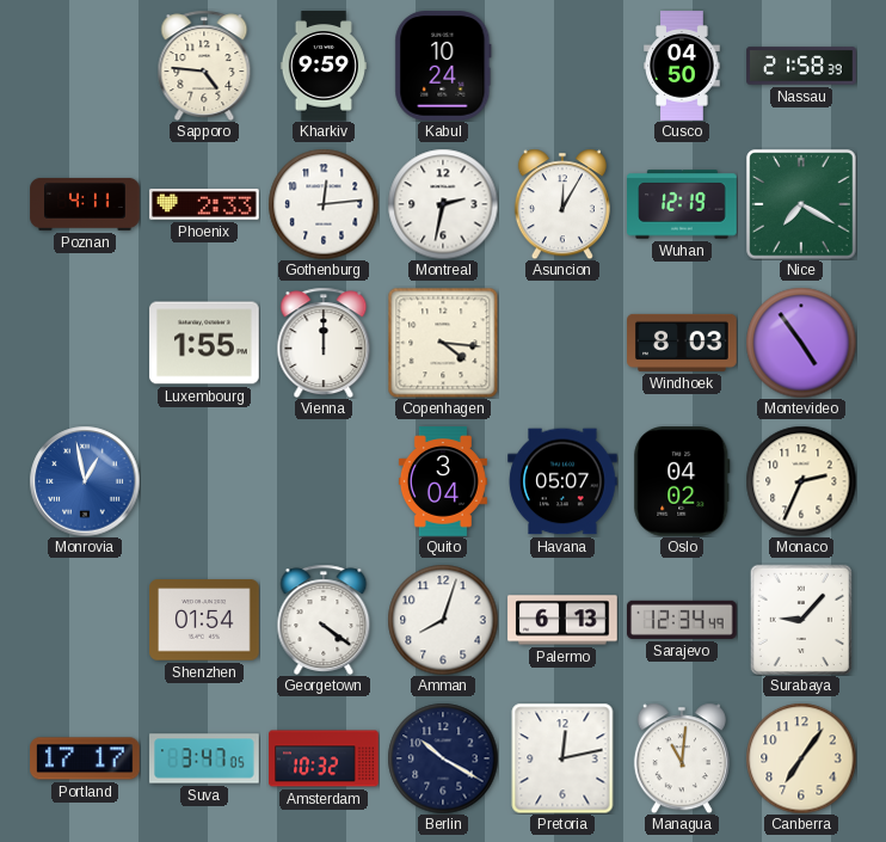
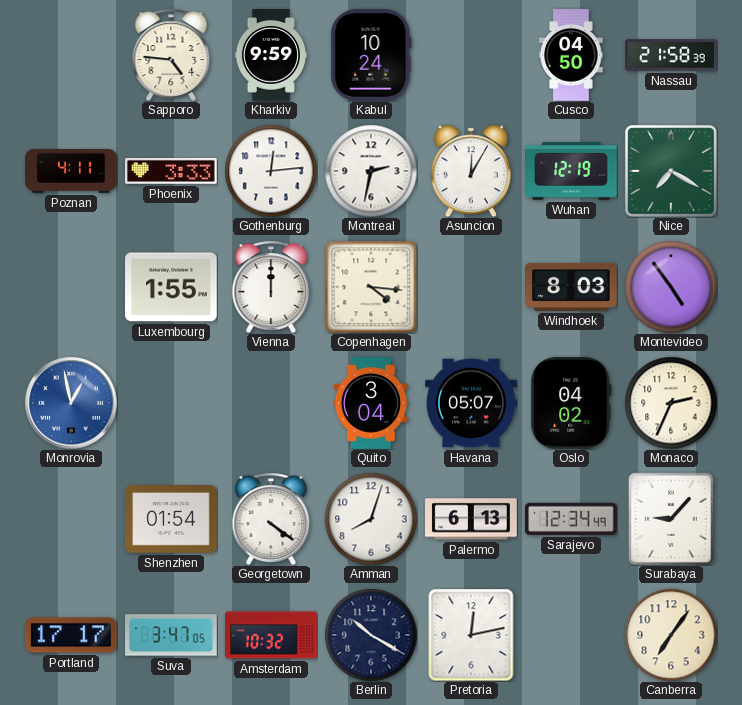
Phoenix: 2:33 -> 3:33
Managua: 11:01 -> none
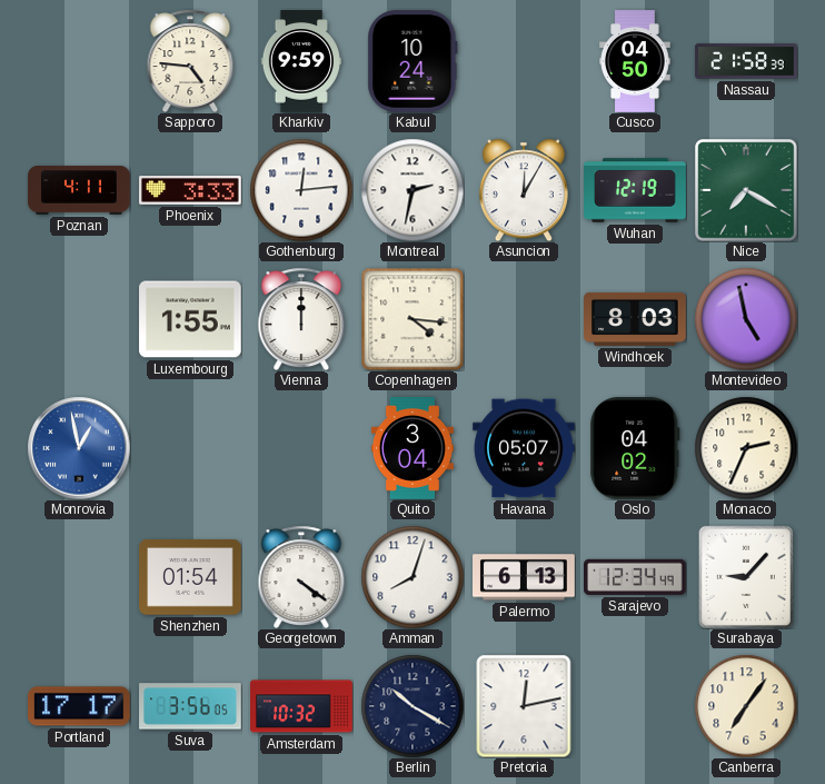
Montevideo: 4:54 -> 4:58
Suva: 3:47 -> 3:56
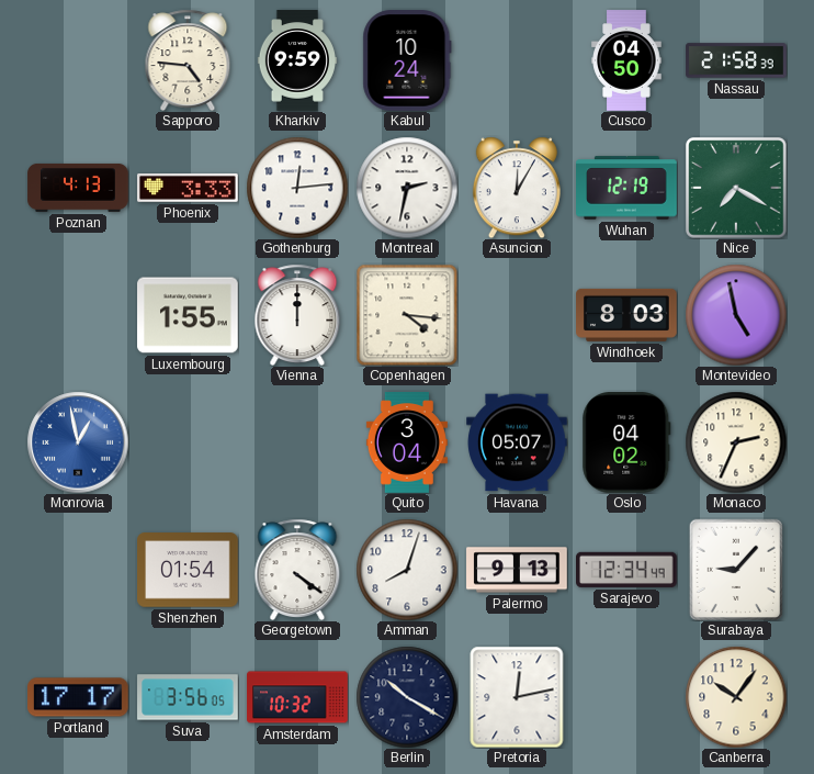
Poznan: 4:11 -> 4:13
Palermo: 6:13 -> 9:13
Canberra: 7:06 -> 10:06
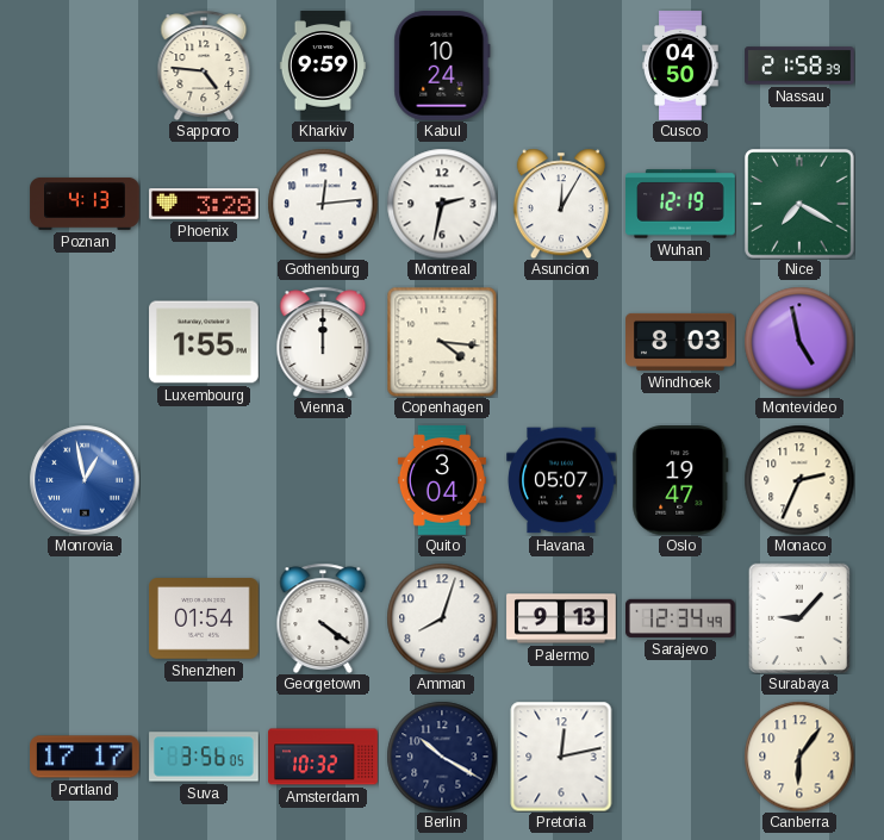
Phoenix: 3:33 -> 3:28
Oslo: 04:02 -> 19:47
Canberra: 10:06 -> 6:06
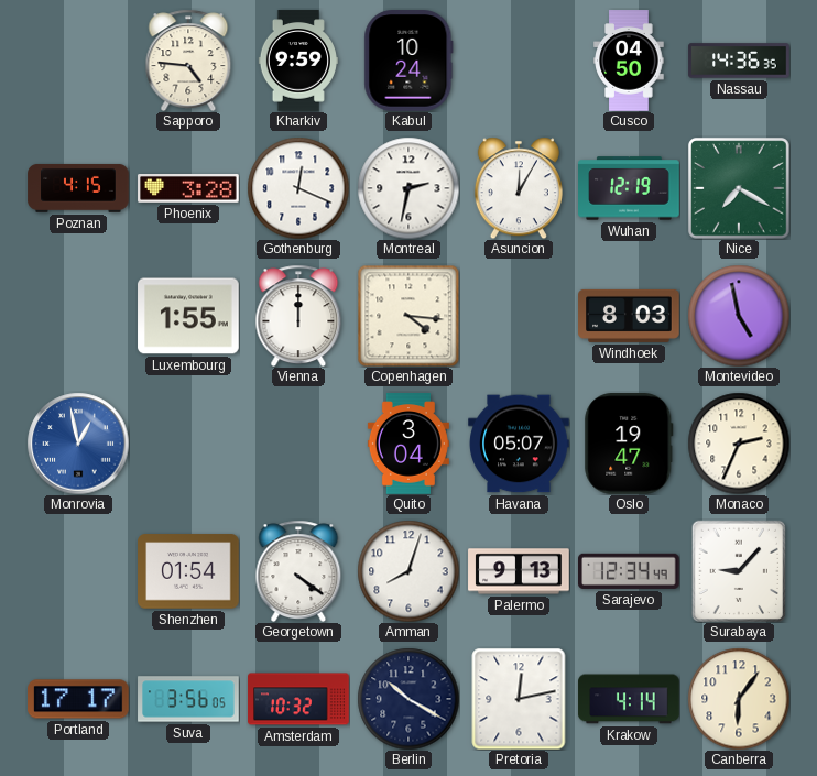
Nassau: 21:58 -> 14:36
Poznan: 4:13 -> 4:15
Gothenburg: 12:14 -> 12:19
Krakow: none -> 4:14
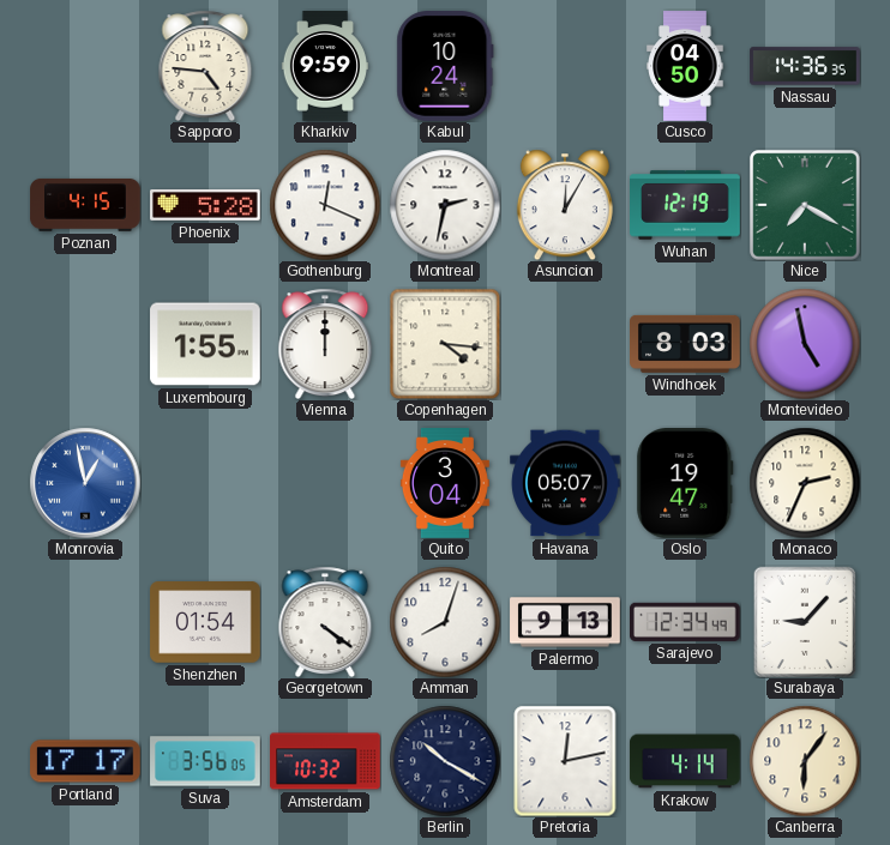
Phoenix: 3:28 -> 5:28
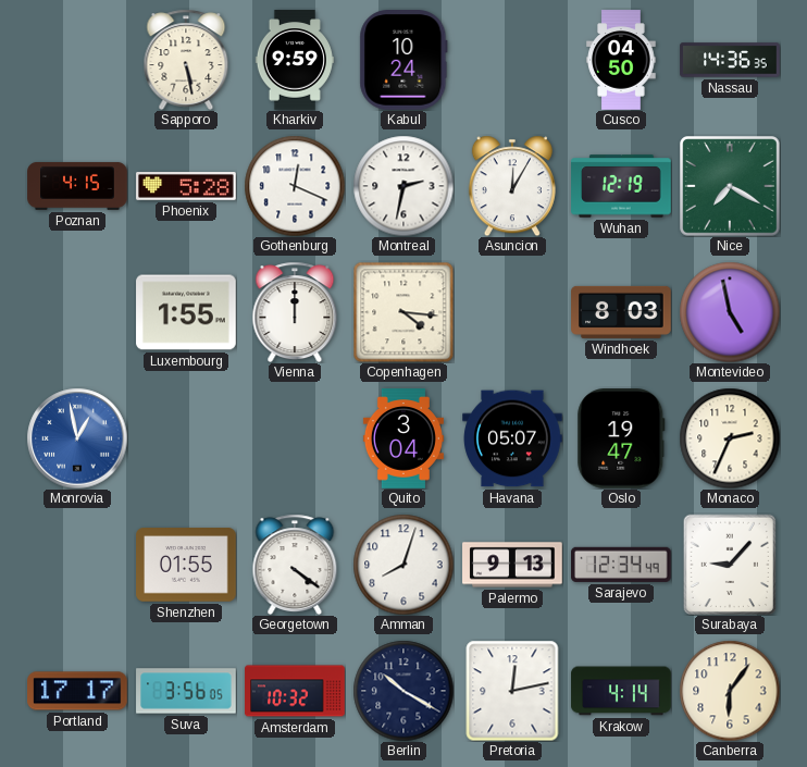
Sapporo: 4:46 -> 5:28
Shenzhen: 01:54 -> 01:55
